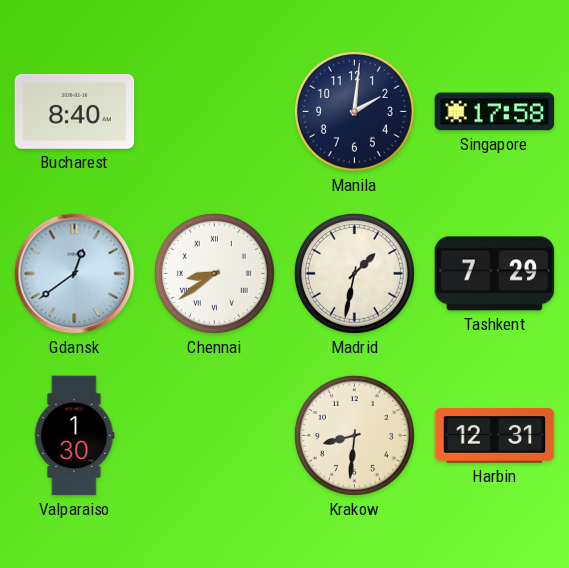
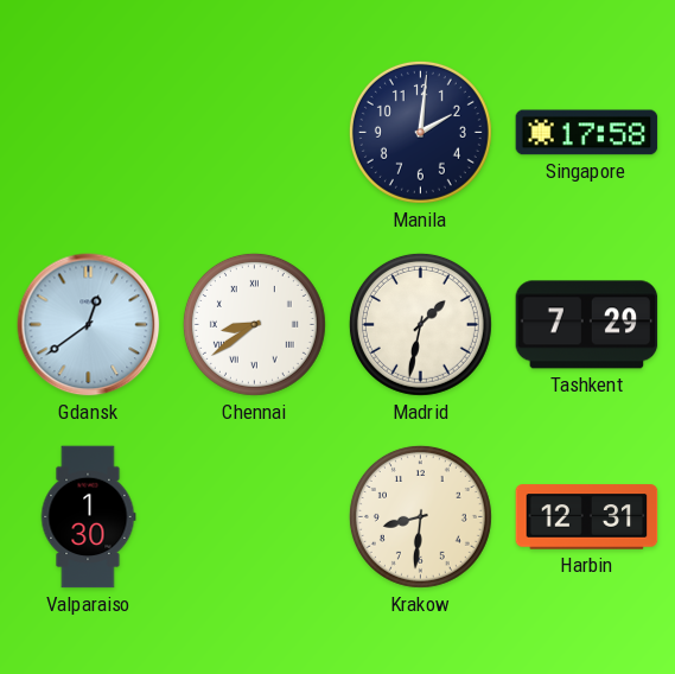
Bucharest: 8:40 -> none
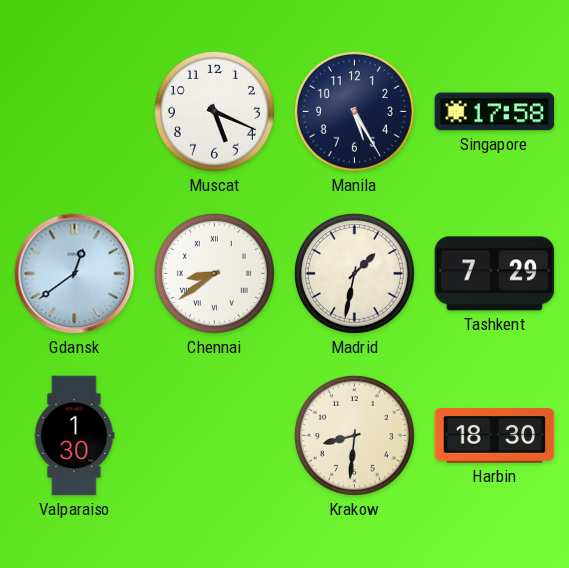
Muscat: none -> 5:19
Manila: 2:01 -> 5:25
Harbin: 12:31 -> 18:30
